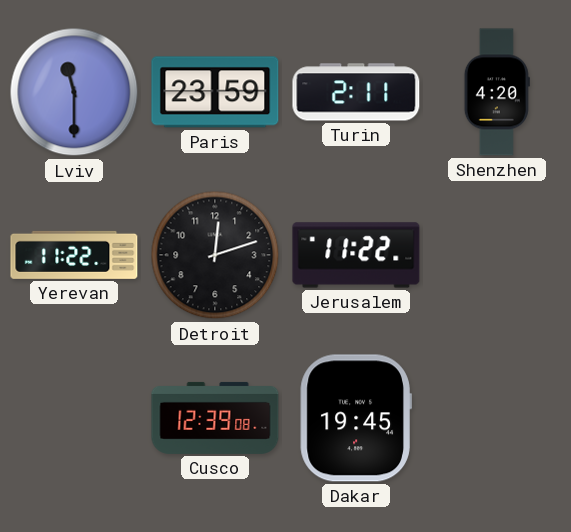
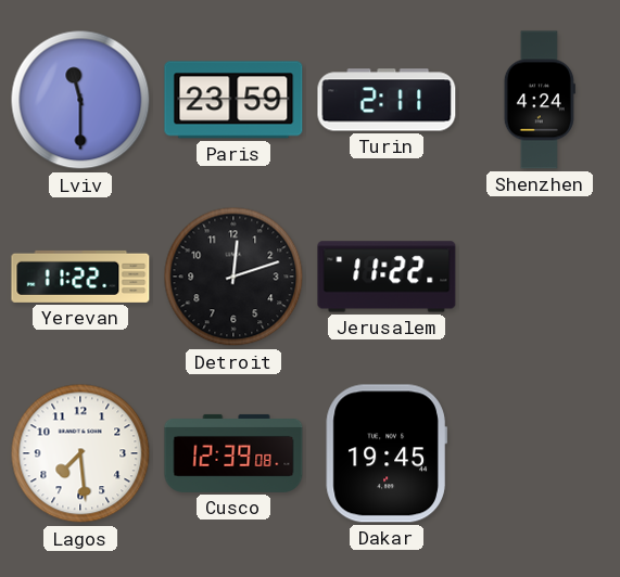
Shenzhen: 4:20 -> 4:24
Lagos: none -> 7:29
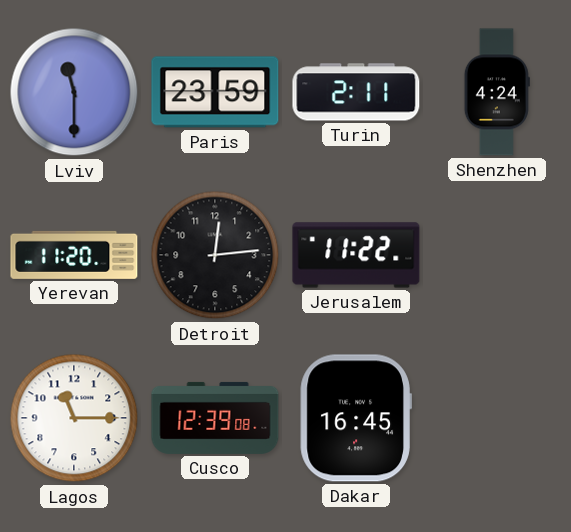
Yerevan: 11:22 -> 11:20
Detroit: 12:12 -> 12:14
Lagos: 7:29 -> 11:15
Dakar: 19:45 -> 16:45
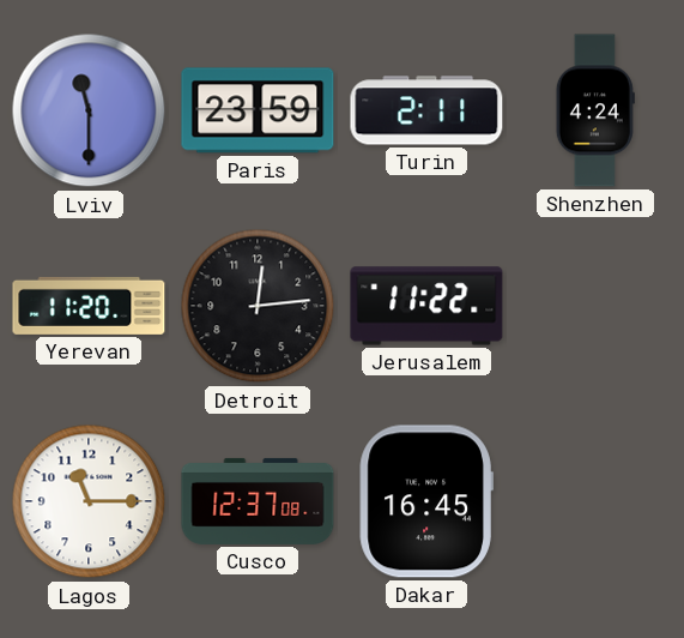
Cusco: 12:39 -> 12:37
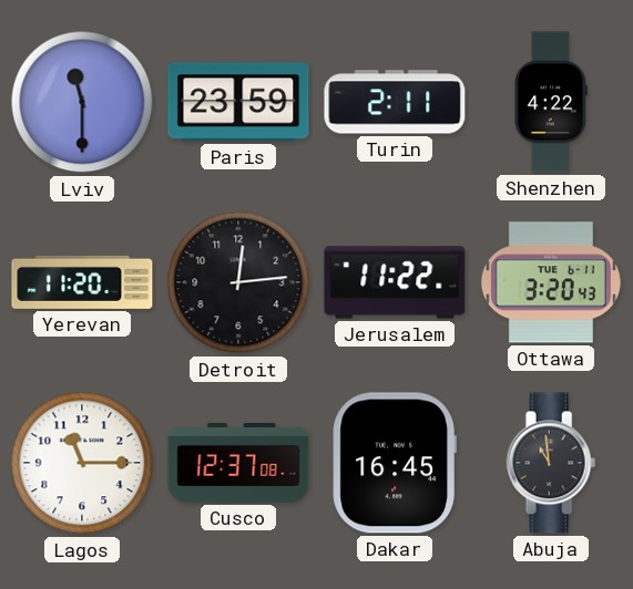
Shenzhen: 4:24 -> 4:22
Ottawa: none -> 3:20
Abuja: none -> 10:59
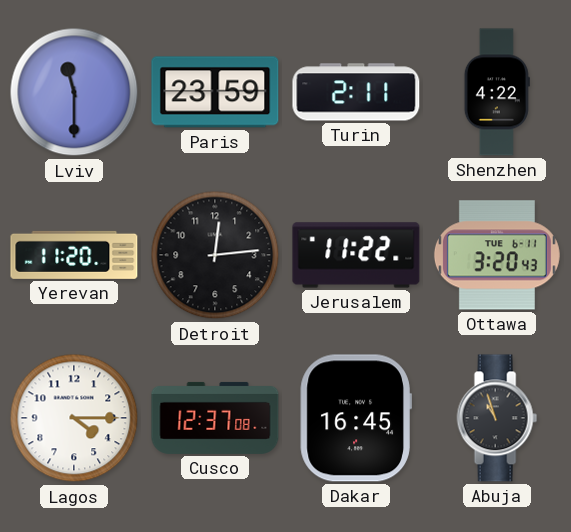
Lagos: 11:15 -> 4:15
Abuja: 10:59 -> 10:57
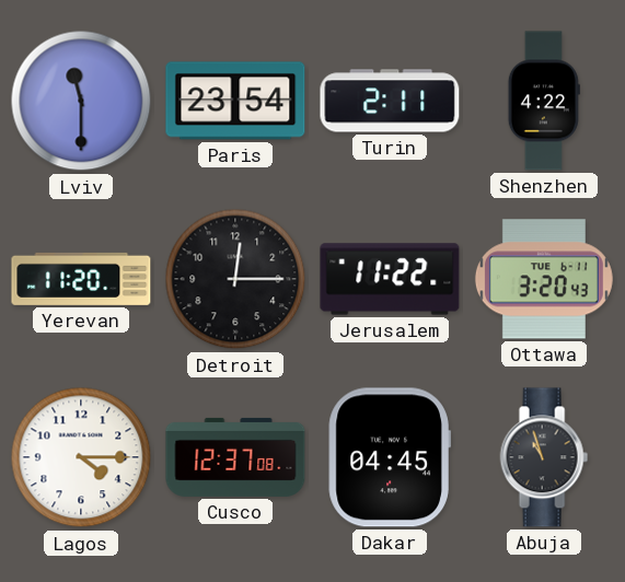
Paris: 23:59 -> 23:54
Detroit: 12:14 -> 12:15
Dakar: 16:45 -> 04:45
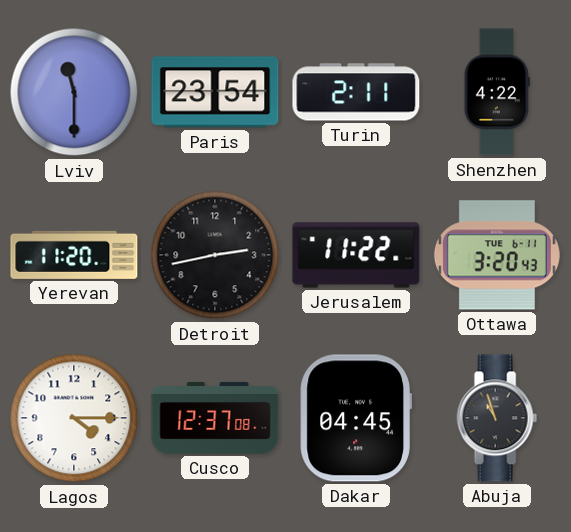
Detroit: 12:15 -> 2:43
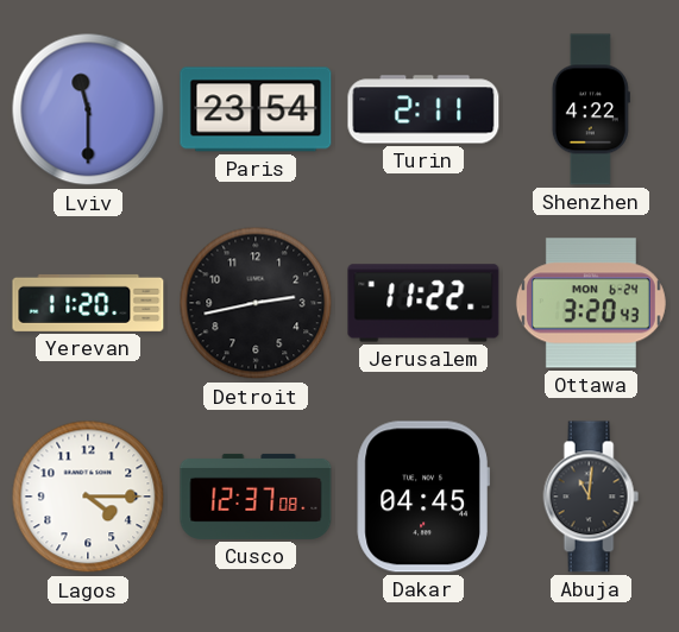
Ottawa date: TUE 6-11 -> MON 6-24
Abuja: 10:57 -> 11:01
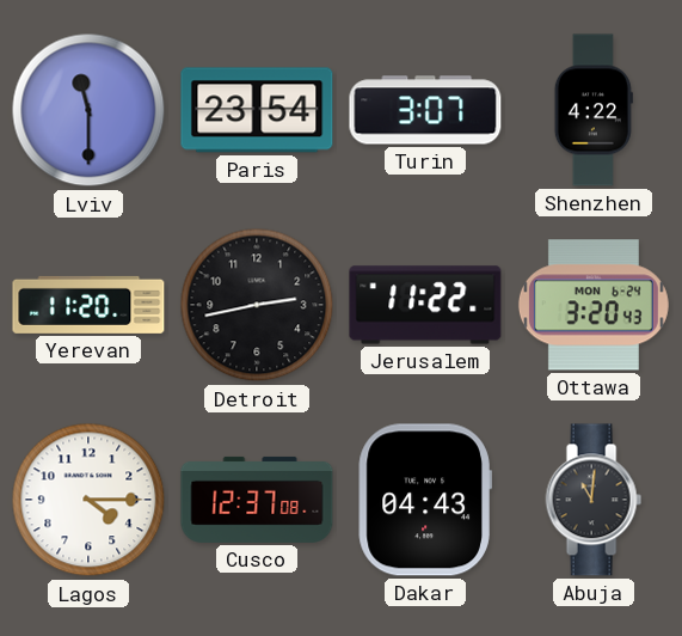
Turin: 2:11 -> 3:07
Dakar: 04:45 -> 04:43
